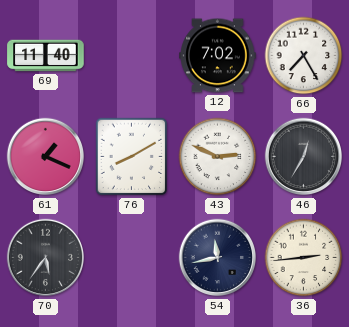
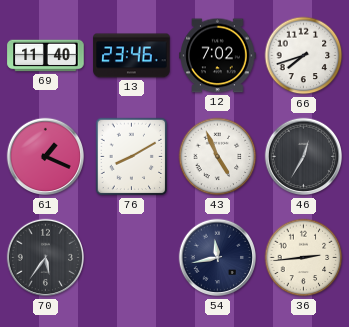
13: none -> 23:46
66: 7:25 -> 7:42
43: 2:49 -> 4:56
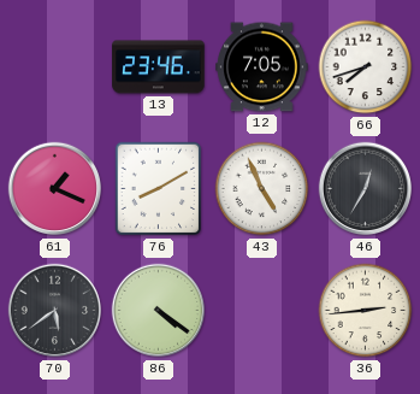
69: 11:40 -> none
12: 7:02 -> 7:05
70: 5:36 -> 5:39
86: none -> 4:21
54: 11:43 -> none
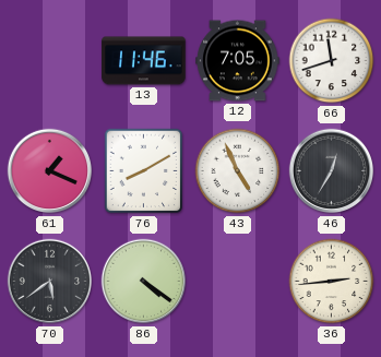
13: 23:46 -> 11:46
66: 7:42 -> 11:42
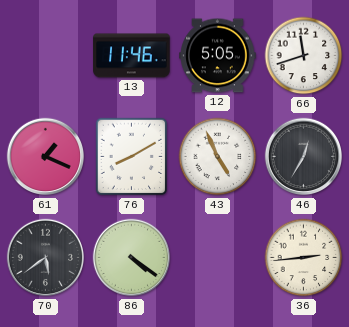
12: 7:05 -> 5:05
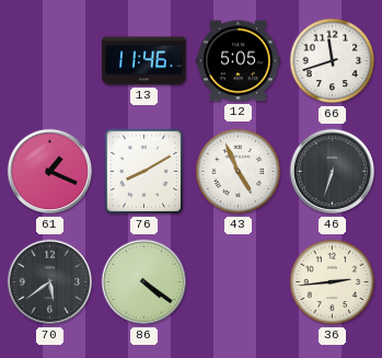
46: 12:35 -> 6:33
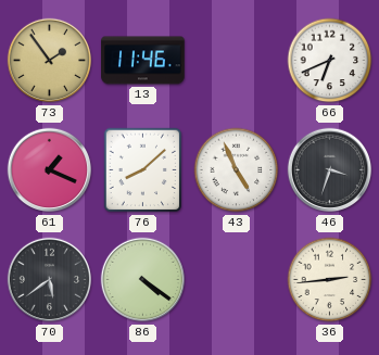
73: none -> 1:54
12: 5:05 -> none
66: 11:42 -> 6:41
76: 8:10 -> 8:08
46: 6:33 -> 3:33
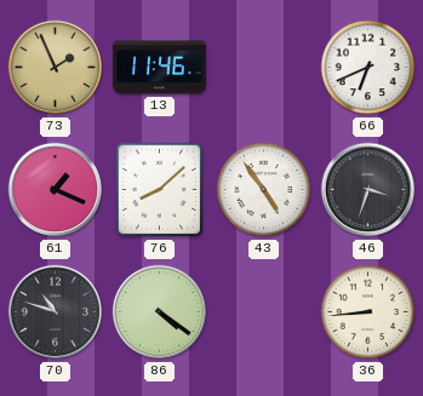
73: 1:54 -> 1:56
43: 4:56 -> 4:54
70: 5:39 -> 10:48
36: 2:44 -> 8:44
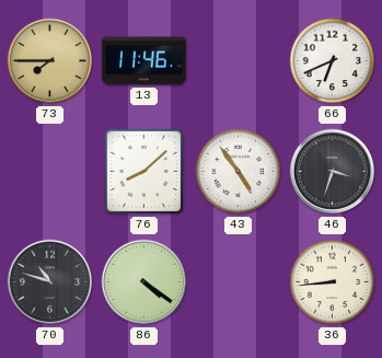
73: 1:56 -> 7:45
61: 1:19 -> none
